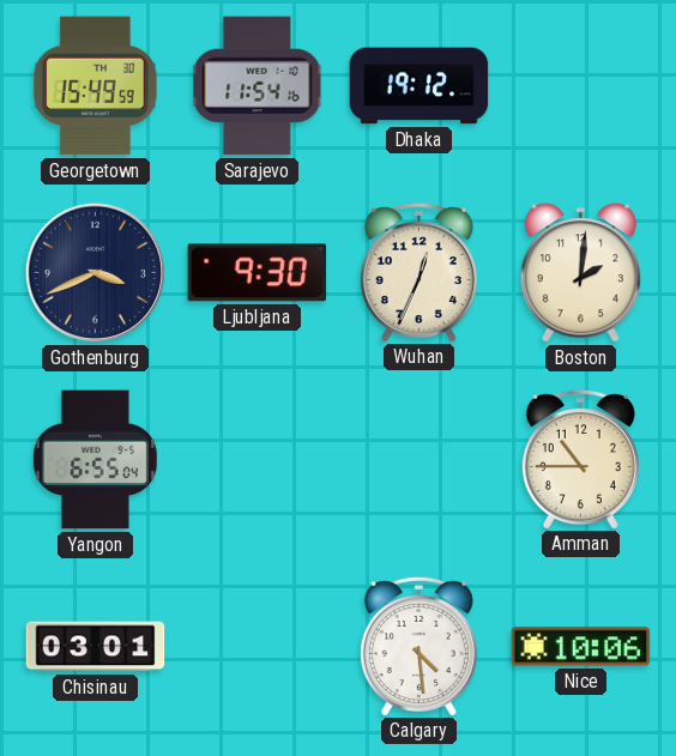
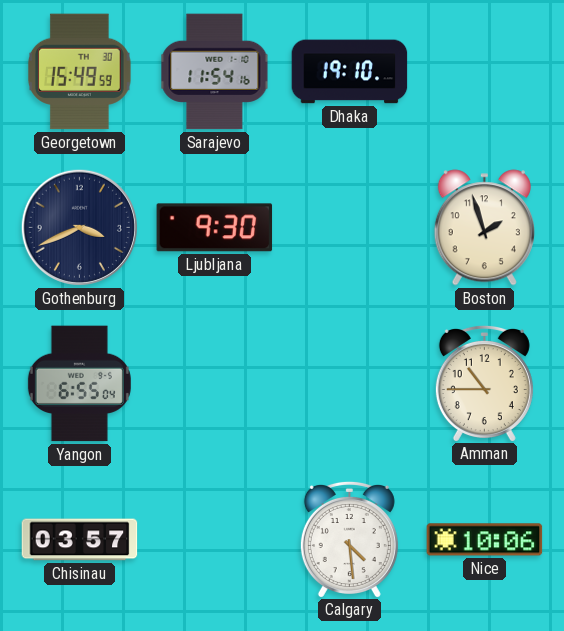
Dhaka: 19:12 -> 19:10
Wuhan: 12:34 -> none
Boston: 2:01 -> 1:57
Chisinau: 03:01 -> 03:57
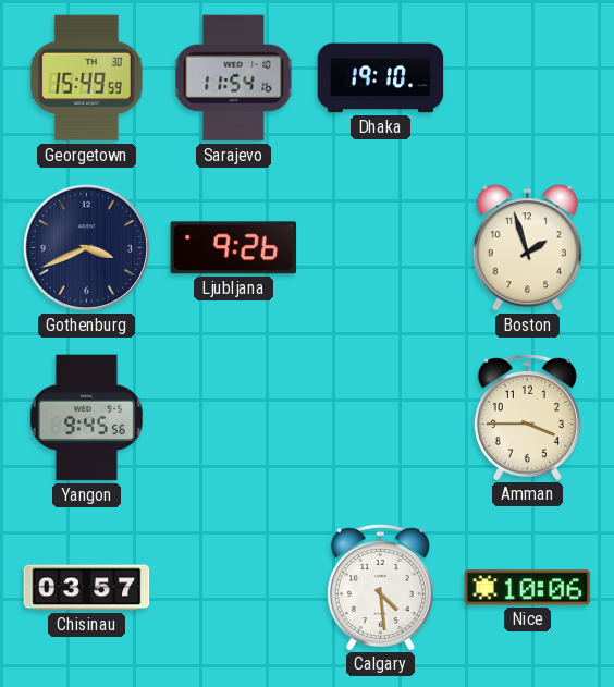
Ljubljana: 9:30 -> 9:26
Yangon: 6:55 -> 9:45
Amman: 10:45 -> 3:45
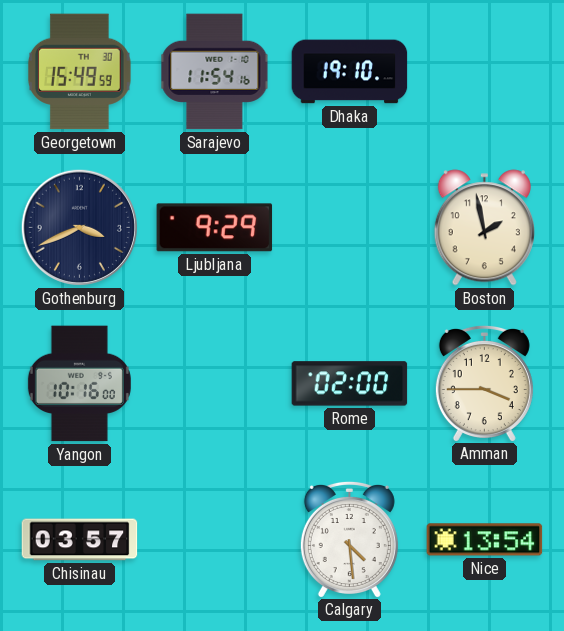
Ljubljana: 9:26 -> 9:29
Boston: 1:57 -> 1:58
Yangon: 9:45 -> 10:16
Rome: none -> 02:00
Nice: 10:06 -> 13:54
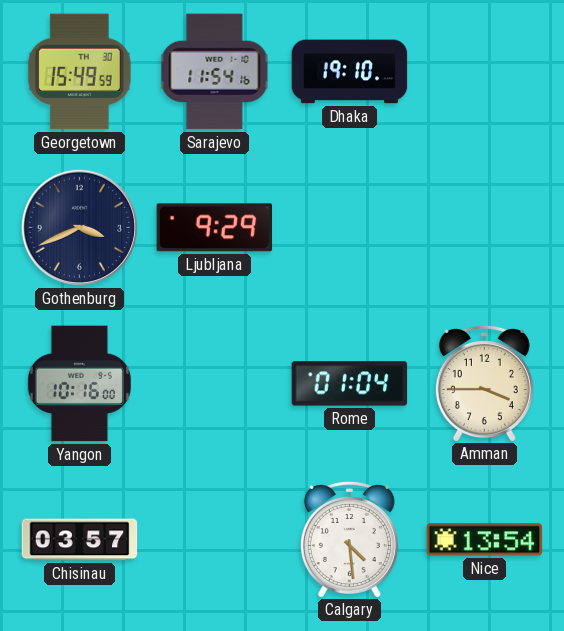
Boston: 1:58 -> none
Rome: 02:00 -> 01:04
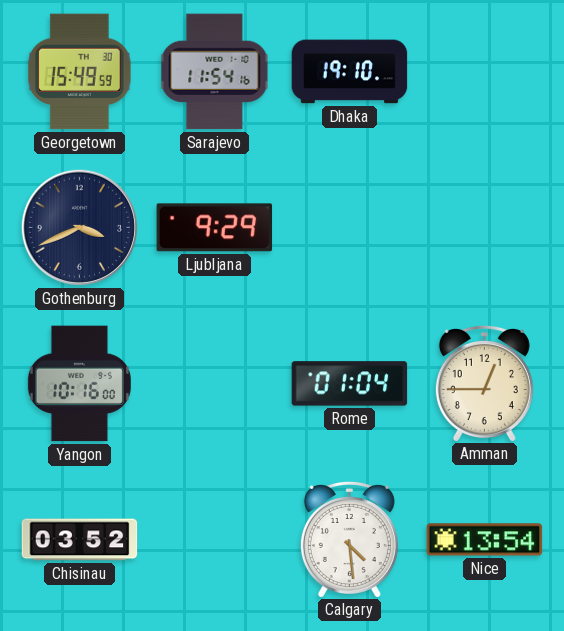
Amman: 3:45 -> 12:45
Chisinau: 03:57 -> 03:52
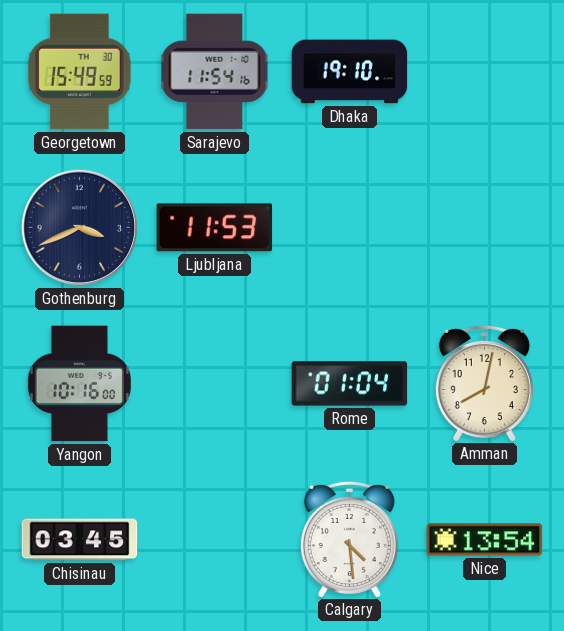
Ljubljana: 9:29 -> 11:53
Amman: 12:45 -> 8:02
Chisinau: 03:52 -> 03:45
